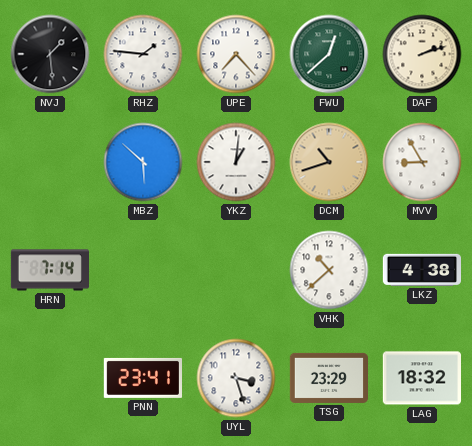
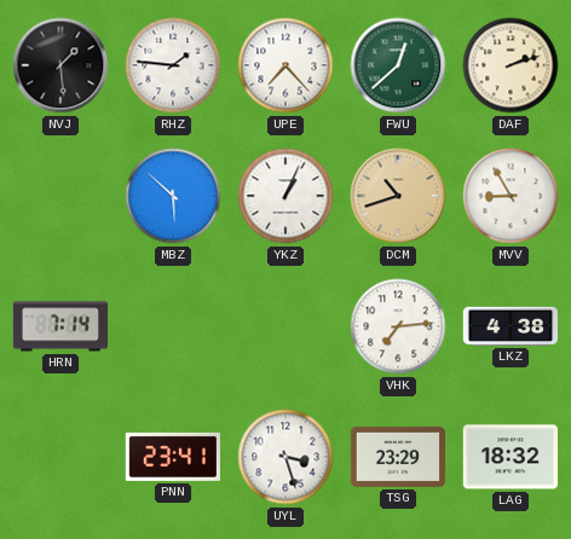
YKZ: 1:01 -> 1:04
VHK: 10:38 -> 7:14
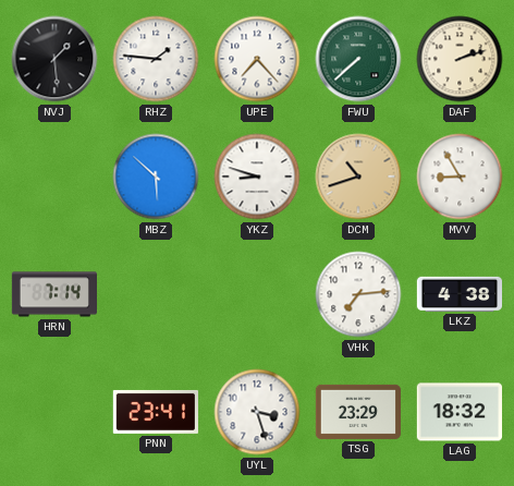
FWU: 12:38 -> 7:38
YKZ: 1:04 -> 8:48
